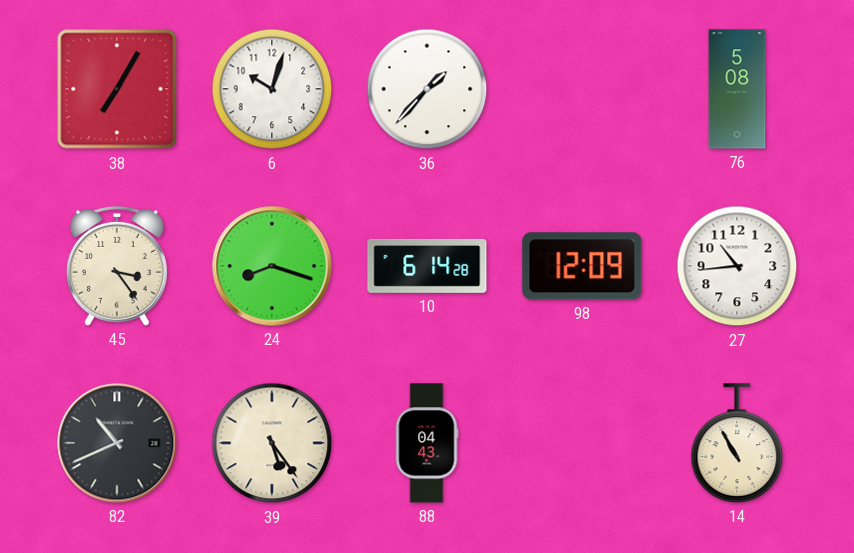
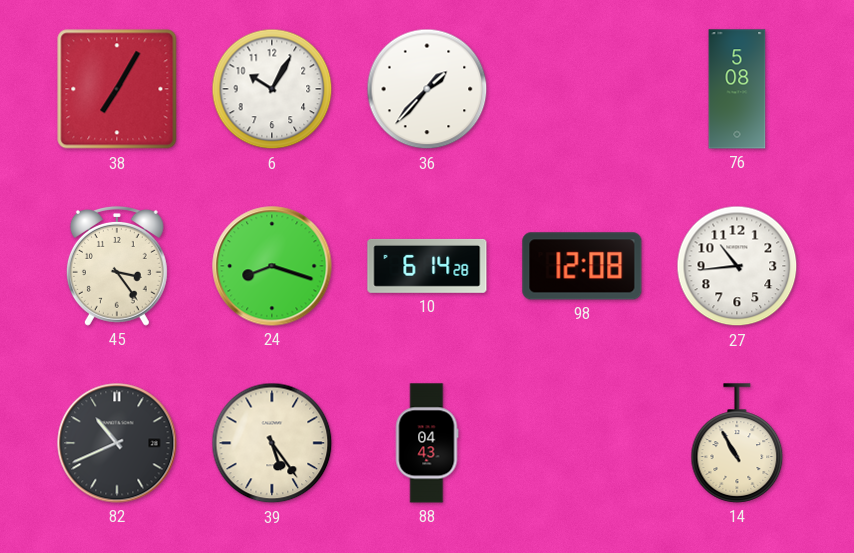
6: 10:03 -> 10:05
98: 12:09 -> 12:08
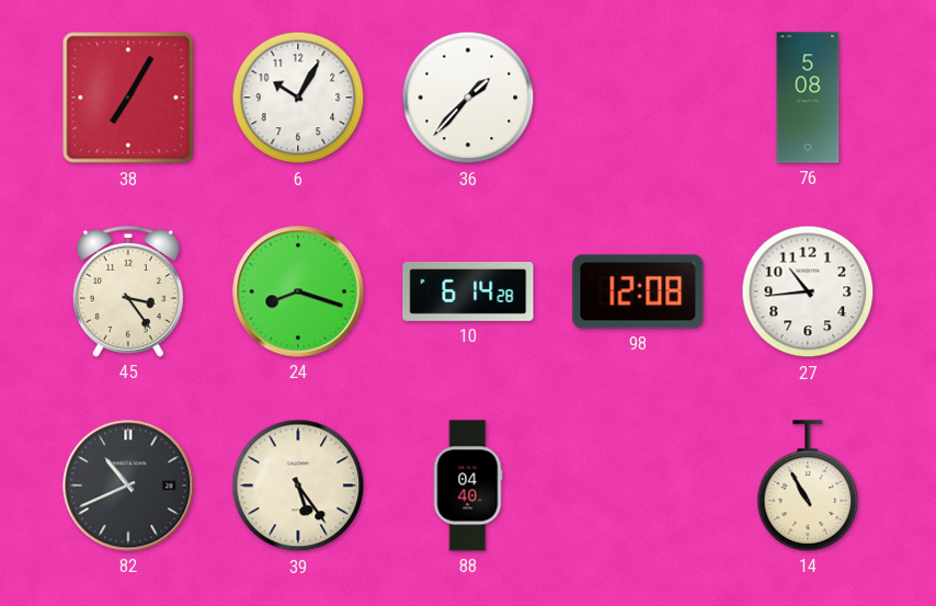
88: 04:43 -> 04:40
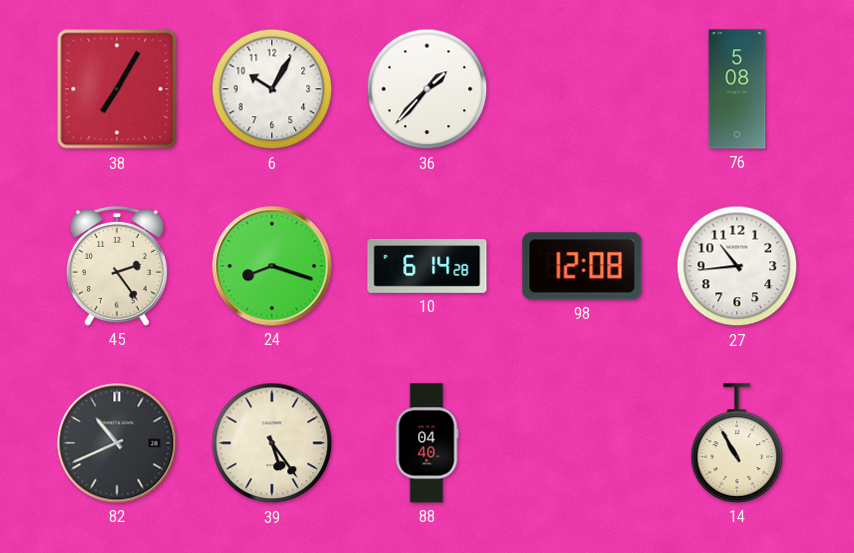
45: 3:24 -> 2:24
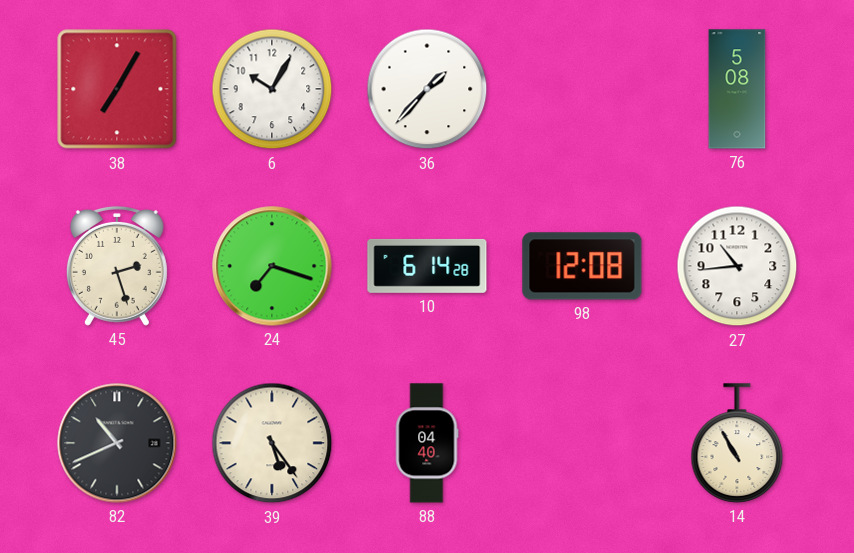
45: 2:24 -> 2:27
24: 8:18 -> 7:18
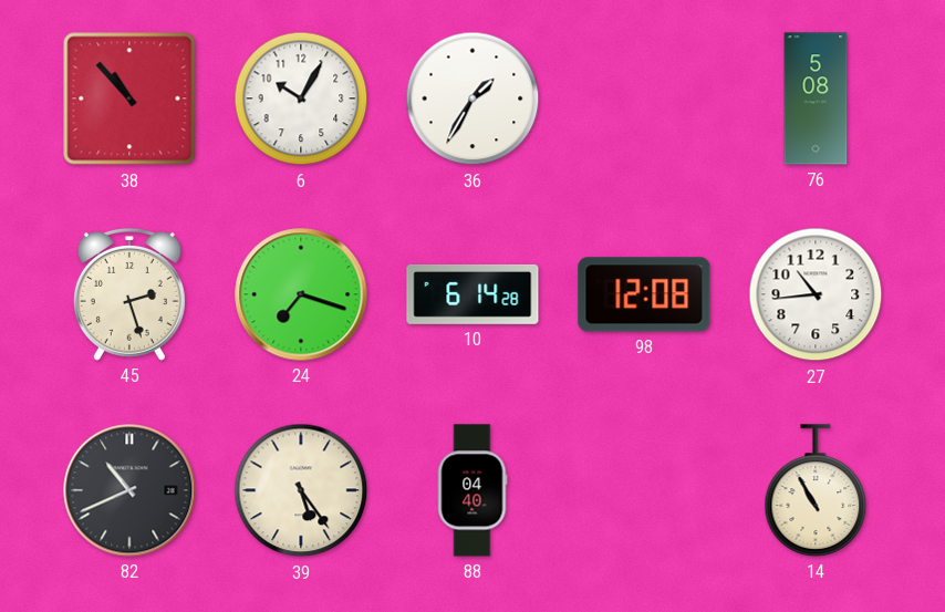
38: 7:05 -> 10:53
36: 1:37 -> 1:35
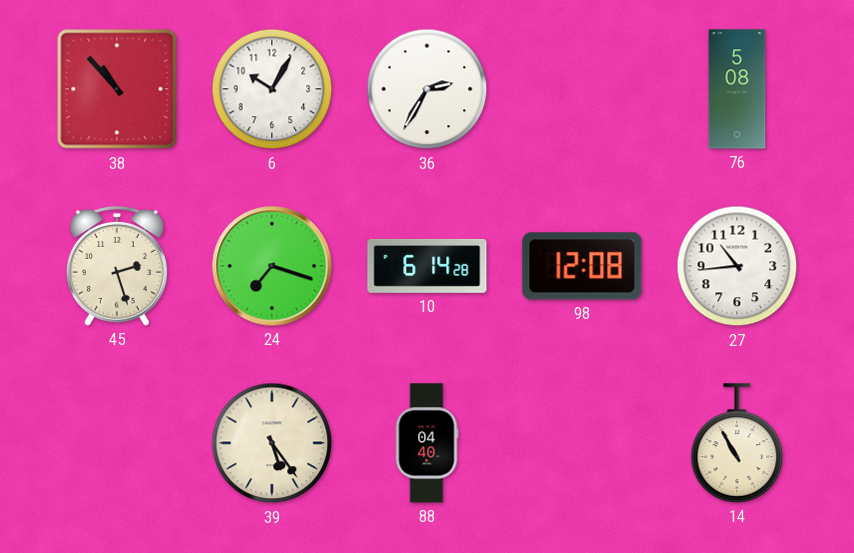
36: 1:35 -> 2:35
82: 10:41 -> none
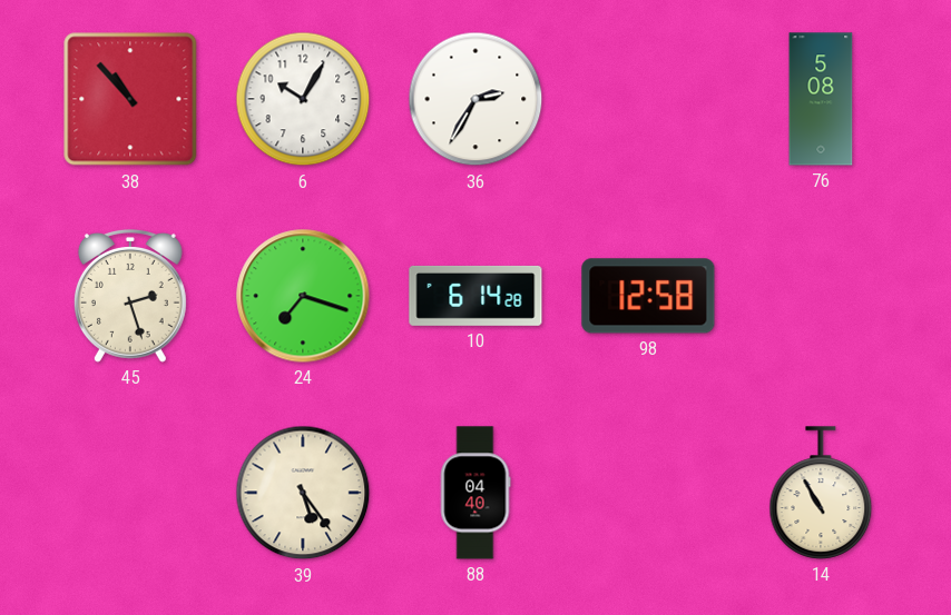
98: 12:08 -> 12:58
27: 10:44 -> none
